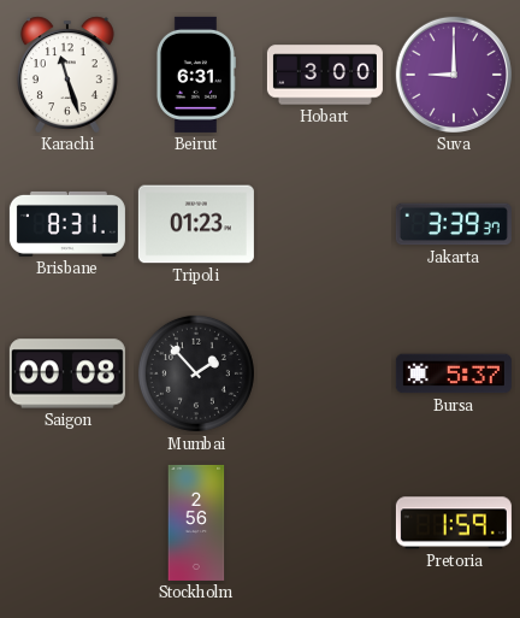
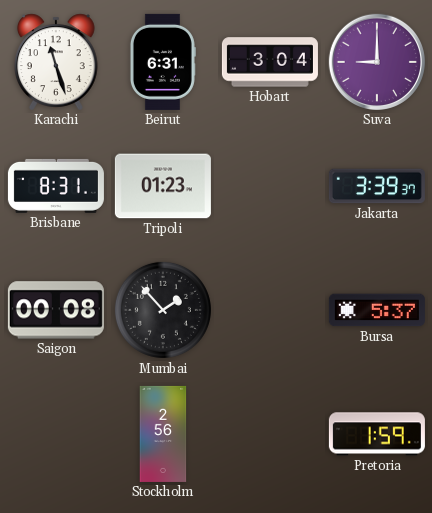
Hobart: 3:00 -> 3:04
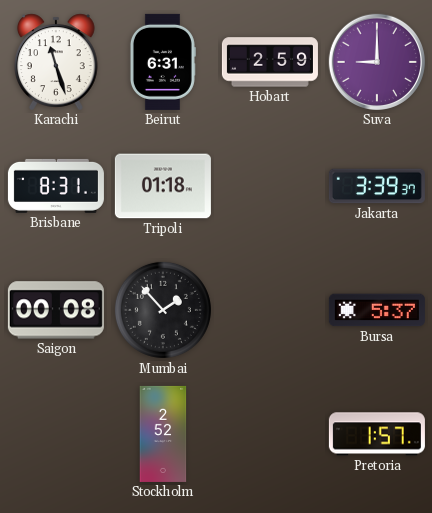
Hobart: 3:04 -> 2:59
Tripoli: 01:23 -> 01:18
Stockholm: 2:56 -> 2:52
Pretoria: 1:59 -> 1:57
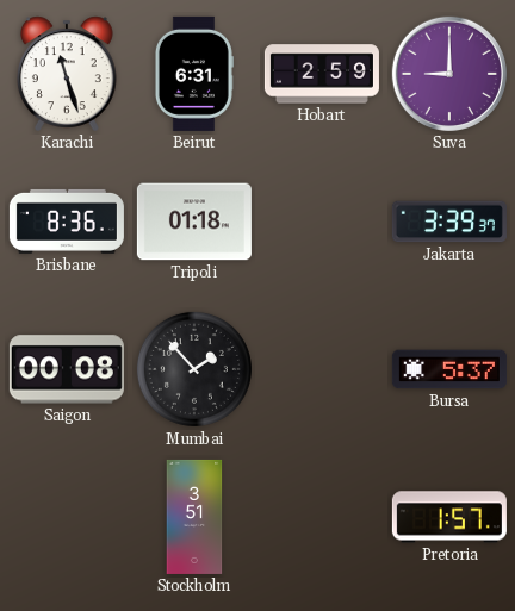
Brisbane: 8:31 -> 8:36
Stockholm: 2:52 -> 3:51
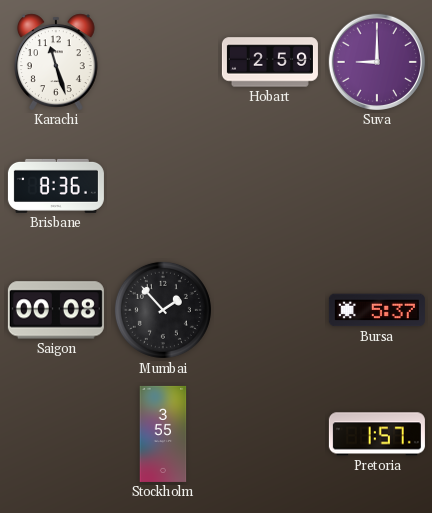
Beirut: 6:31 -> none
Tripoli: 01:18 -> none
Jakarta: 3:39 -> none
Stockholm: 3:51 -> 3:55
